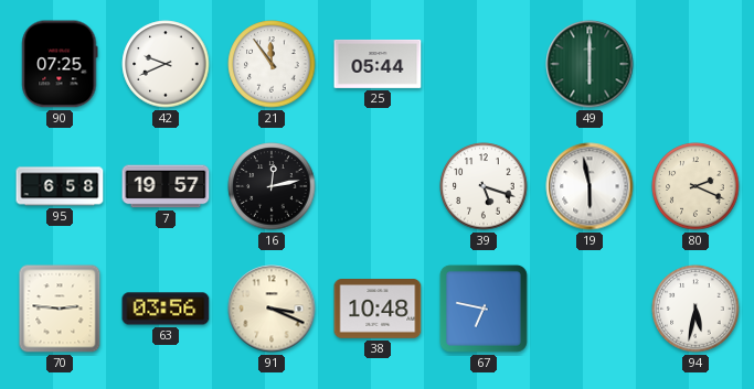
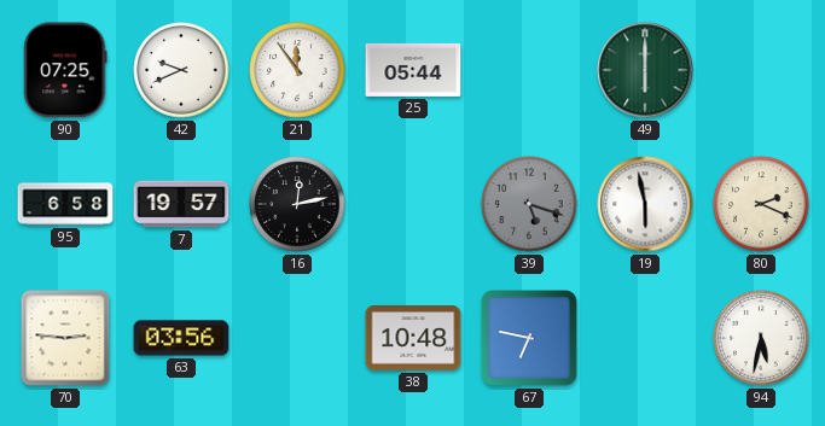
39 dial: white -> grey
91: 3:19 -> none
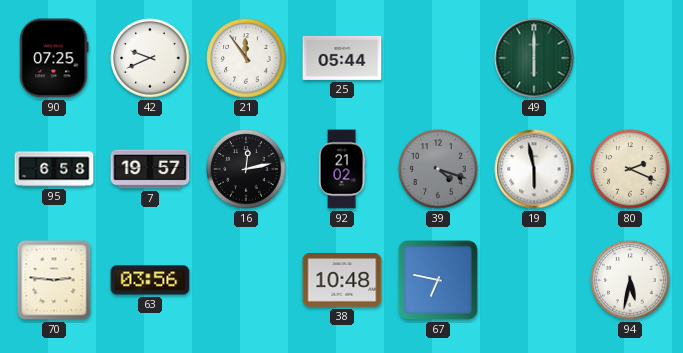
92: none -> 21:02
39: 5:18 -> 4:18
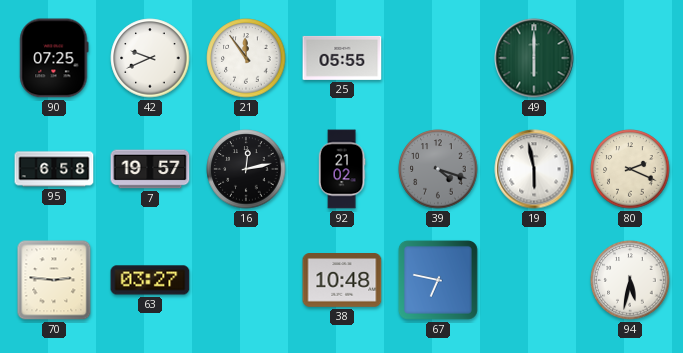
25: 05:44 -> 05:55
63: 03:56 -> 03:27
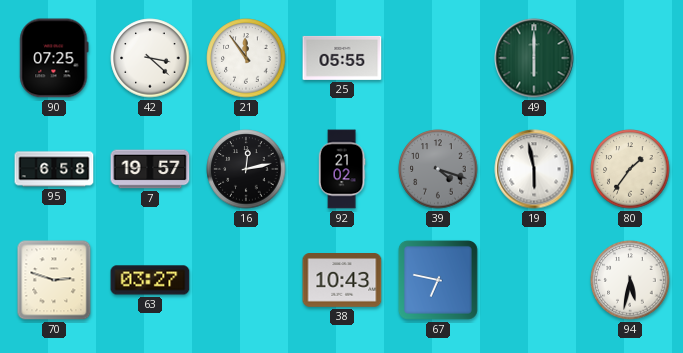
42: 9:41 -> 3:22
80: 2:19 -> 1:36
70: 2:46 -> 2:48
38: 10:48 -> 10:43
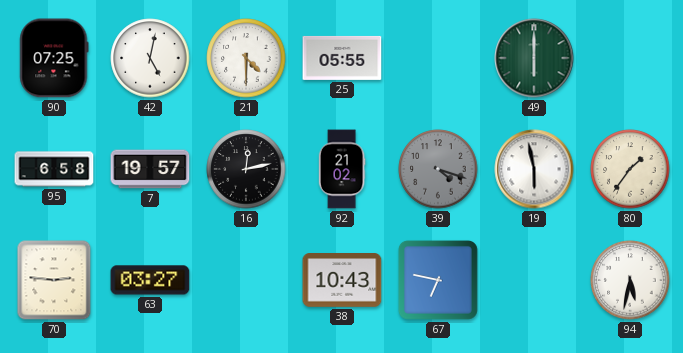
42: 3:22 -> 5:02
21: 11:54 -> 4:30
70: 2:48 -> 2:46
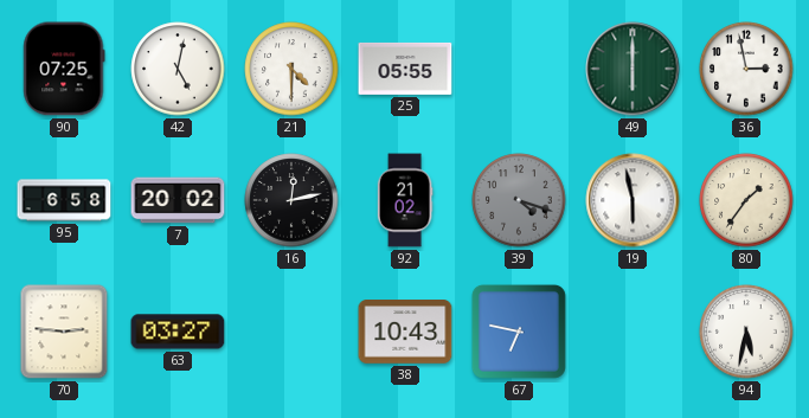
36: none -> 2:58
7: 19:57 -> 20:02
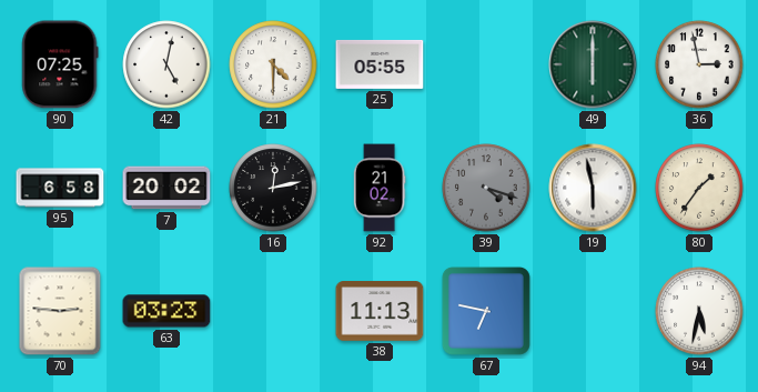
63: 03:27 -> 03:23
38: 10:43 -> 11:13
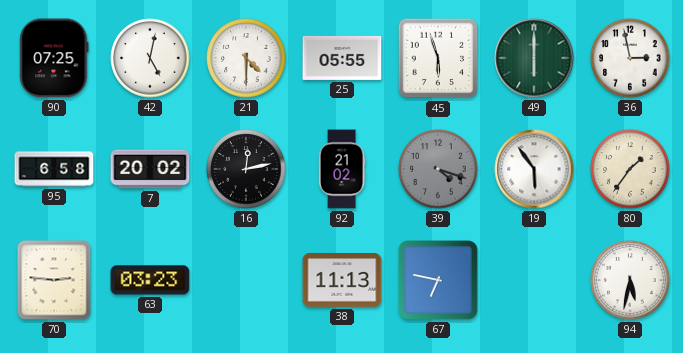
45: none -> 5:57
19: 5:58 -> 5:54
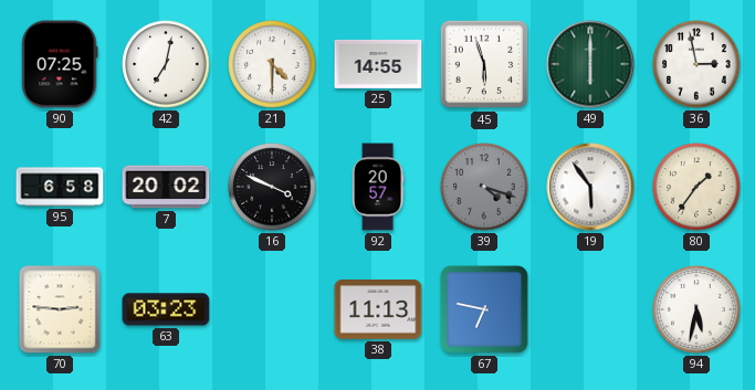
42: 5:02 -> 7:02
25: 05:55 -> 14:55
16: 12:13 -> 3:49
92: 21:02 -> 20:57
